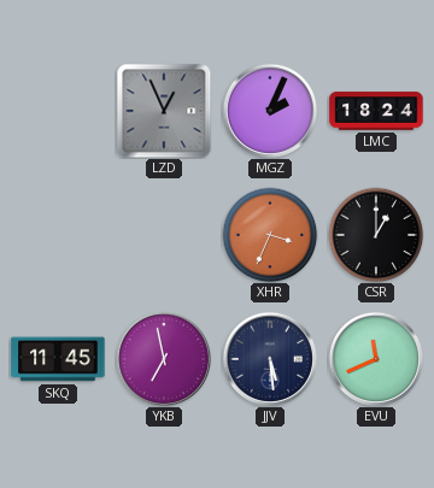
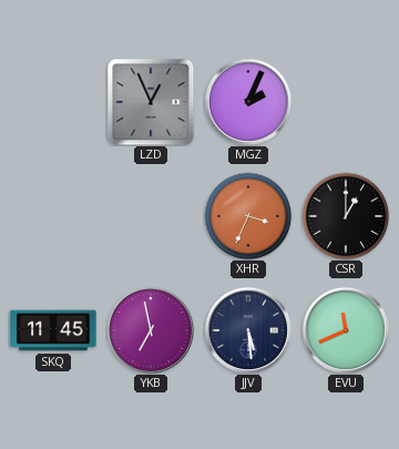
LMC: 18:24 -> none
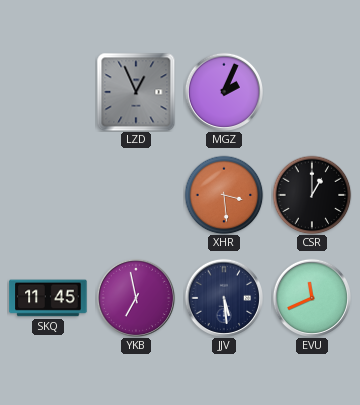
XHR: 3:34 -> 3:29
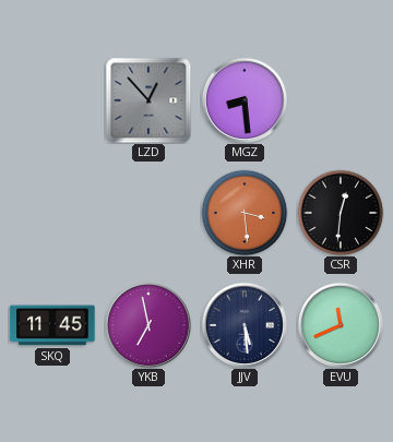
LZD: 12:56 -> 12:53
MGZ: 2:04 -> 8:29
CSR: 1:00 -> 12:31
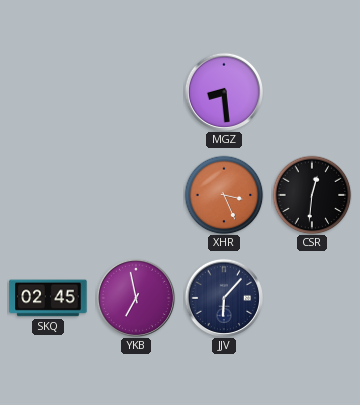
LZD: 12:53 -> none
XHR: 3:29 -> 3:26
SKQ: 11:45 -> 02:45
JJV: 5:29 -> 6:07
EVU: 11:41 -> none
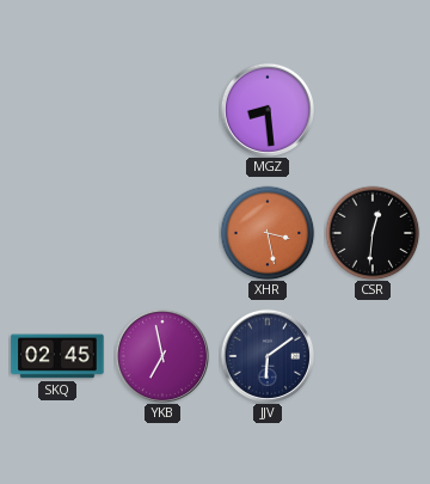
XHR: 3:26 -> 3:28
JJV: 6:07 -> 6:09
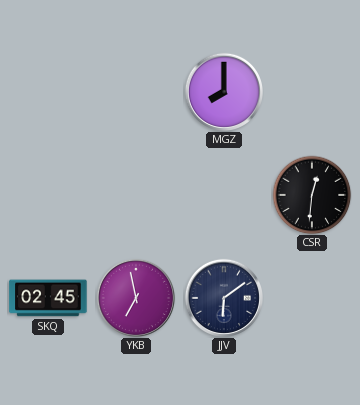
MGZ: 8:29 -> 8:00
XHR: 3:28 -> none
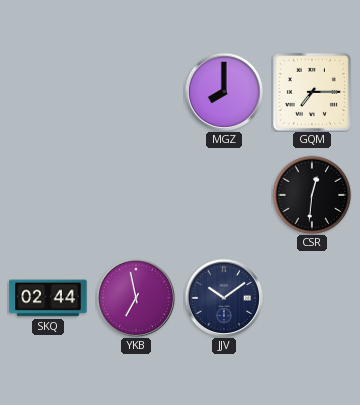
GQM: none -> 7:15
SKQ: 02:45 -> 02:44
JJV: 6:09 -> 10:09
